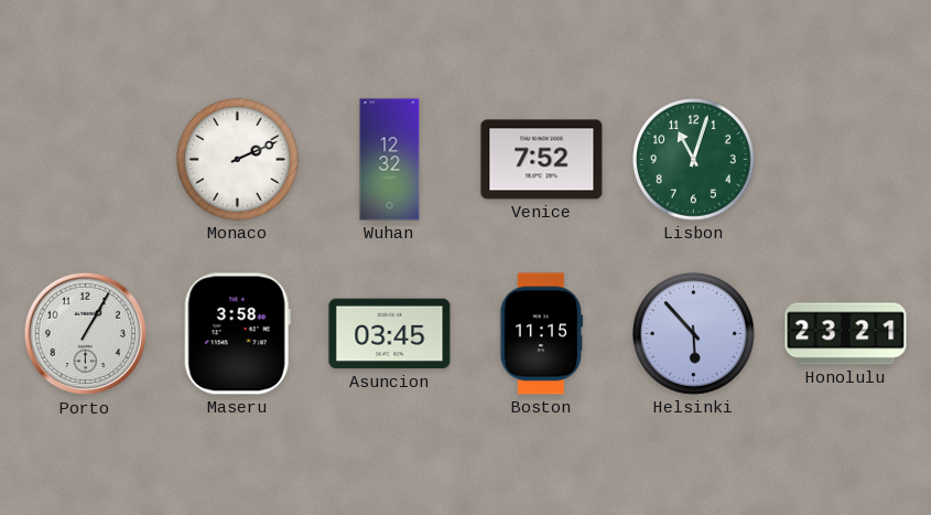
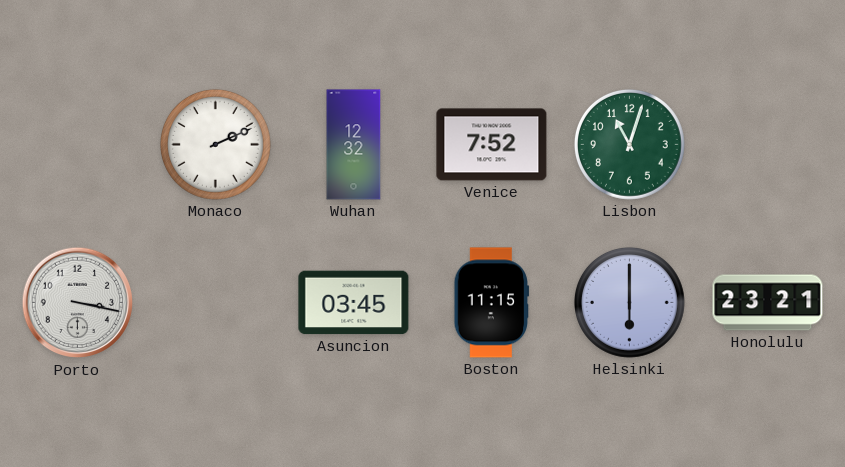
Porto: 1:05 -> 3:17
Maseru: 3:58 -> none
Helsinki: 5:53 -> 6:00
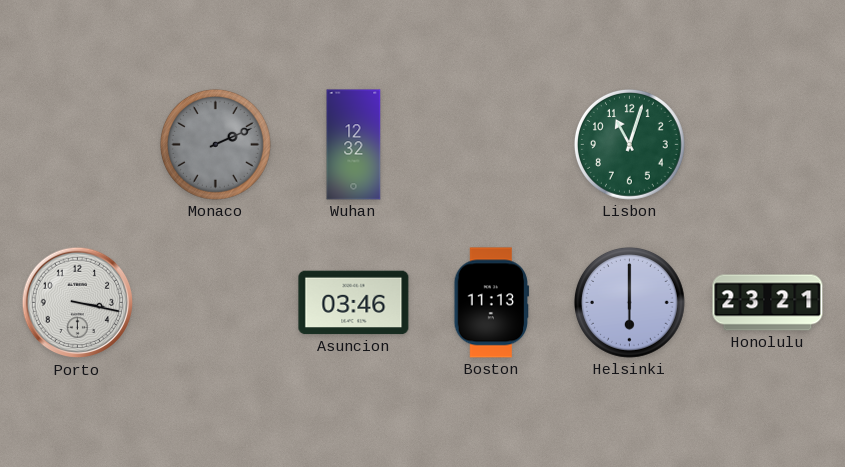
Monaco dial: white -> grey
Venice: 7:52 -> none
Asuncion: 03:45 -> 03:46
Boston: 11:15 -> 11:13
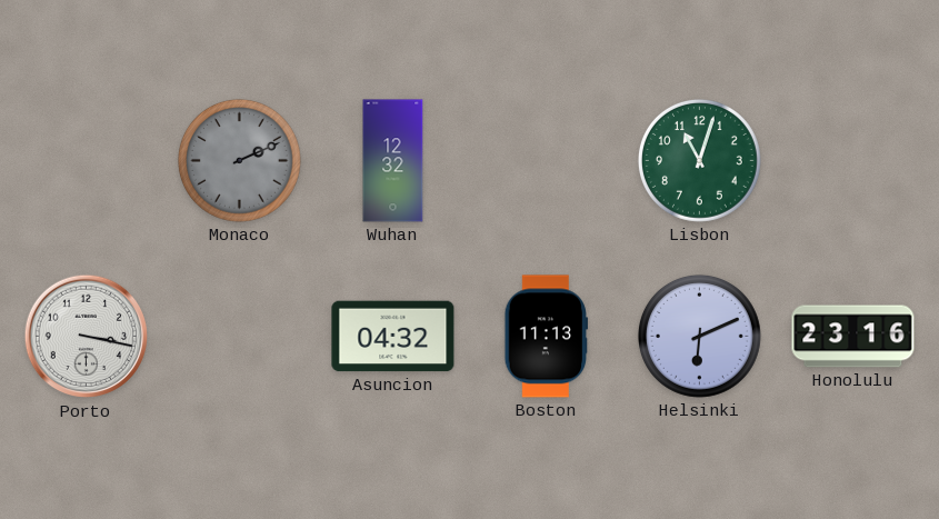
Asuncion: 03:46 -> 04:32
Helsinki: 6:00 -> 6:11
Honolulu: 23:21 -> 23:16
